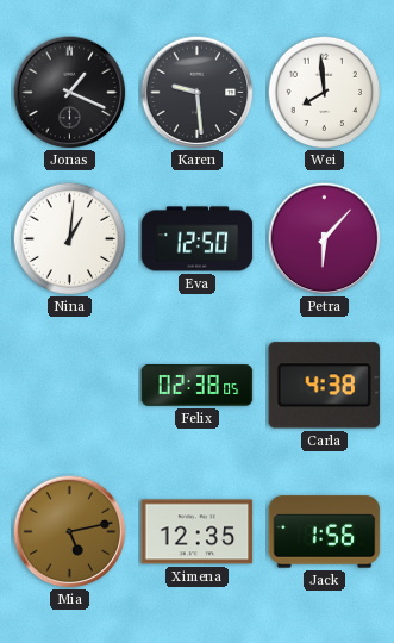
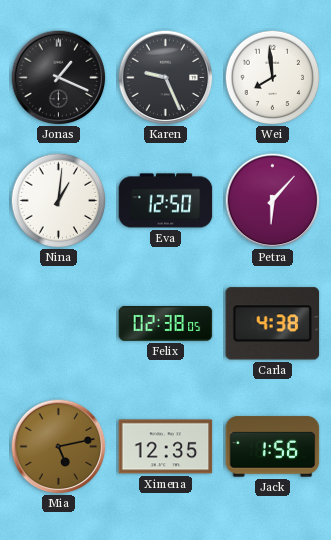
Karen: 9:29 -> 9:26
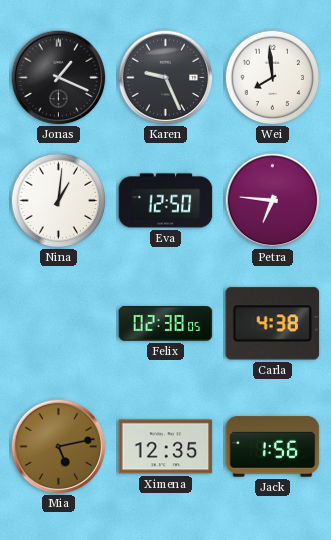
Petra: 6:07 -> 6:46
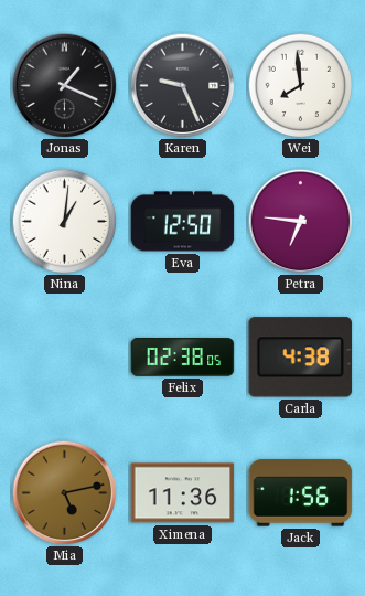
Ximena: 12:35 -> 11:36
